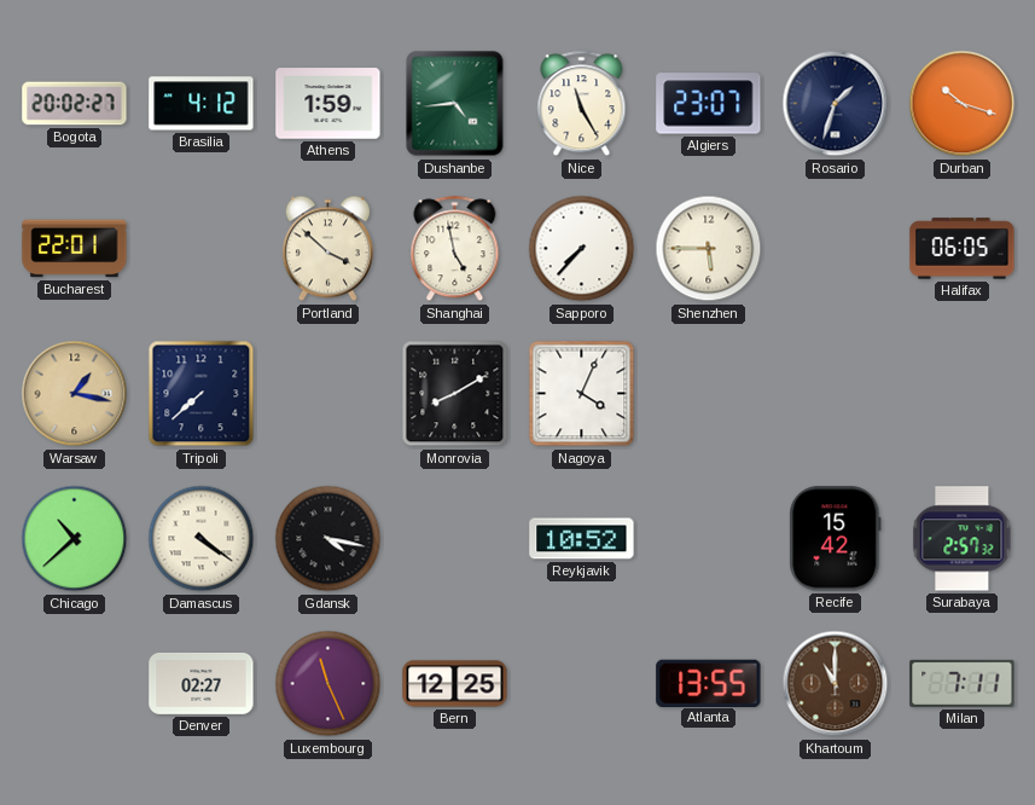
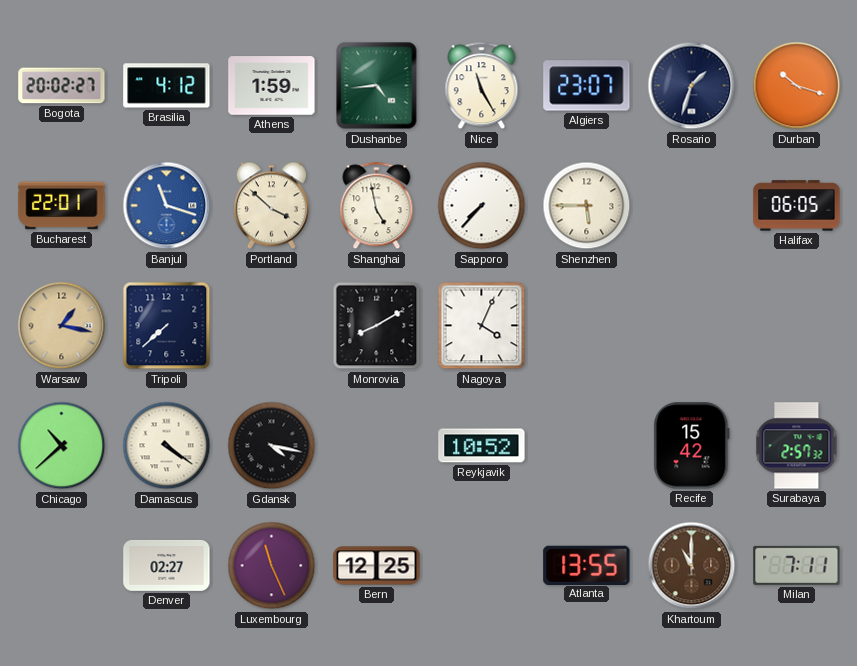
Banjul: none -> 11:18
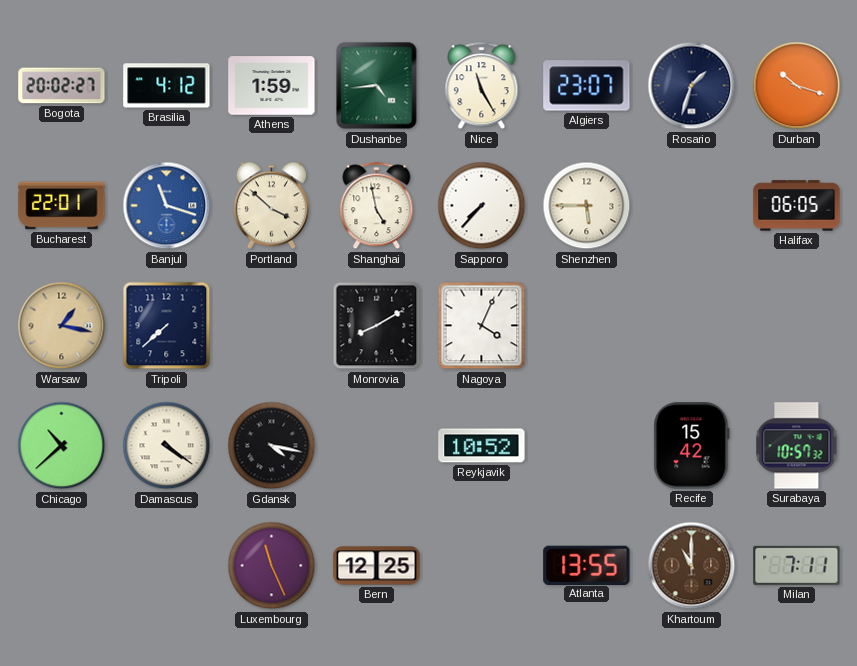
Surabaya: 2:57 -> 10:57
Denver: 02:27 -> none
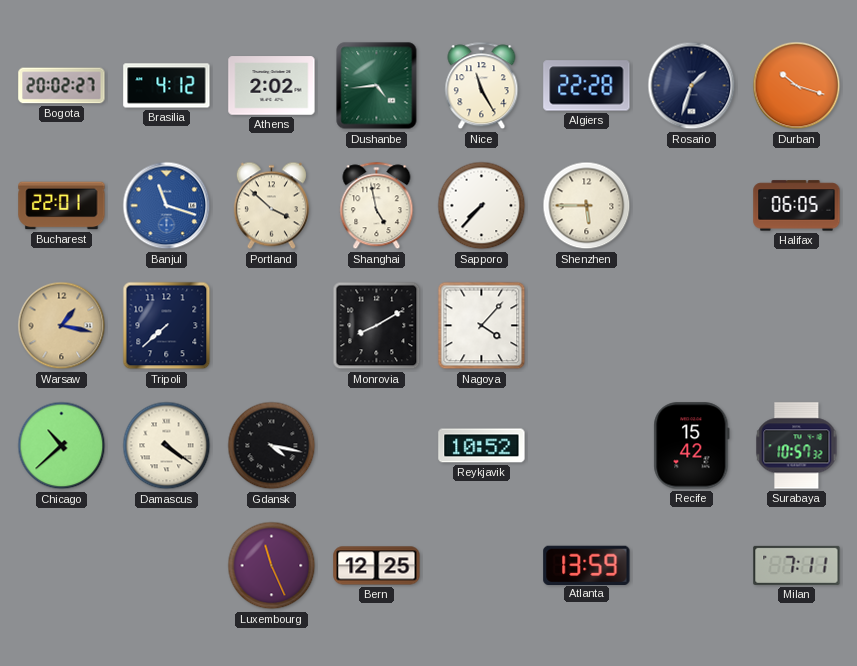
Athens: 1:59 -> 2:02
Algiers: 23:07 -> 22:28
Nagoya: 4:04 -> 4:07
Atlanta: 13:55 -> 13:59
Khartoum: 11:00 -> none
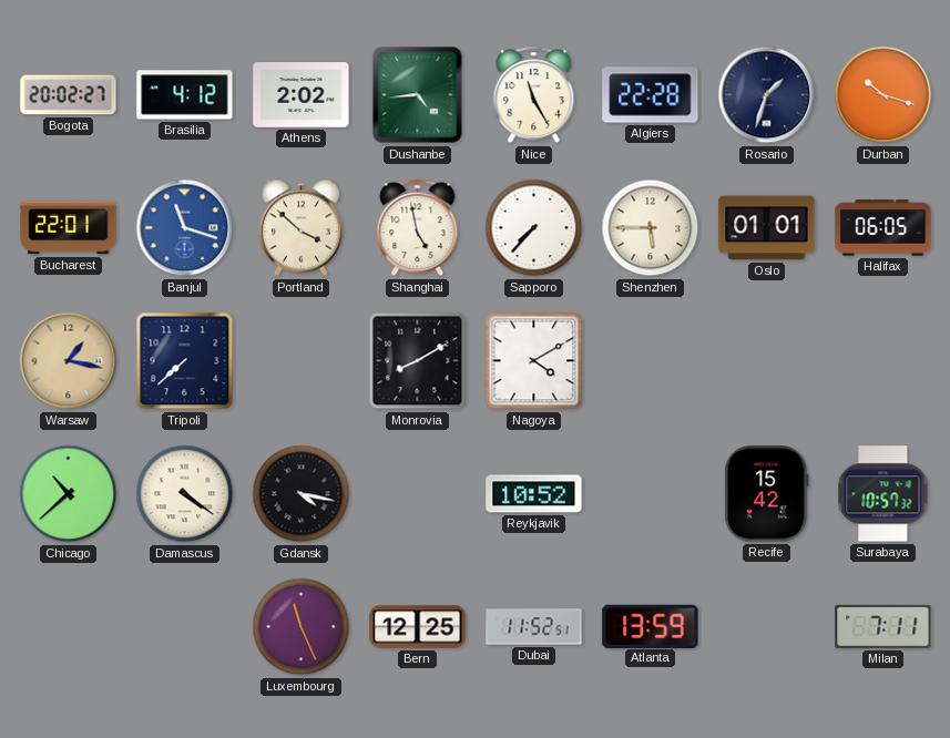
Oslo: none -> 01:01
Nagoya: 4:07 -> 4:10
Dubai: none -> 11:52
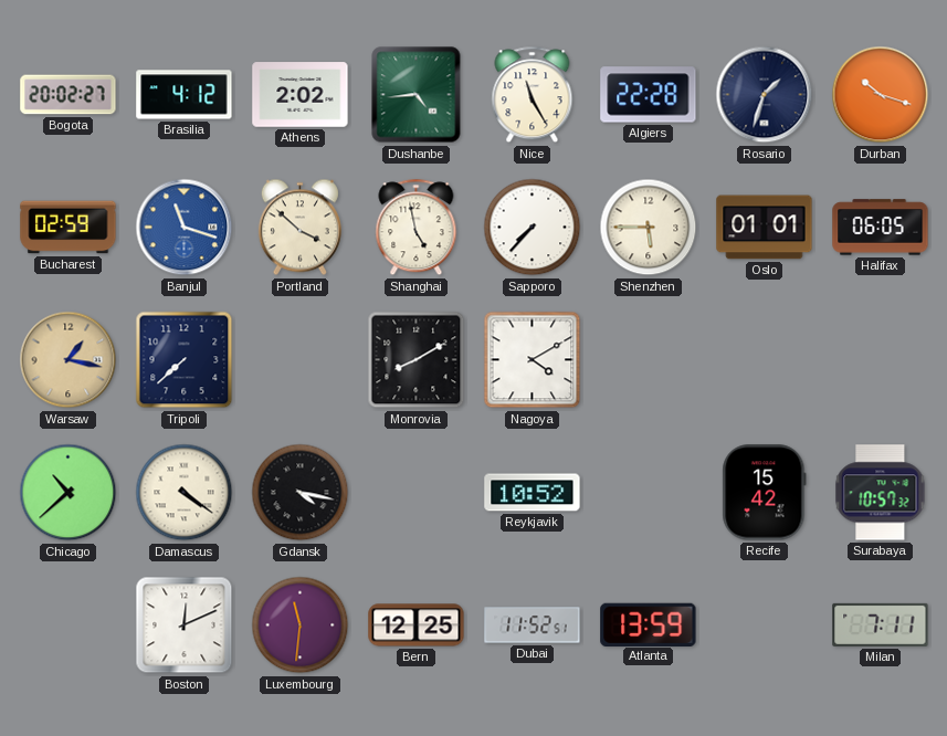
Bucharest: 22:01 -> 02:59
Boston: none -> 12:11
Luxembourg: 11:26 -> 11:31
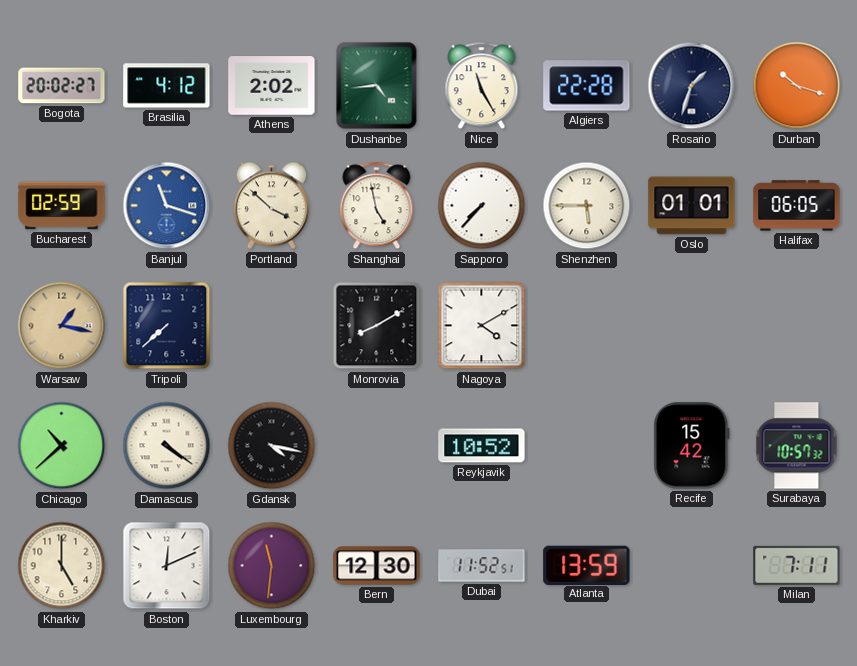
Kharkiv: none -> 5:00
Bern: 12:25 -> 12:30
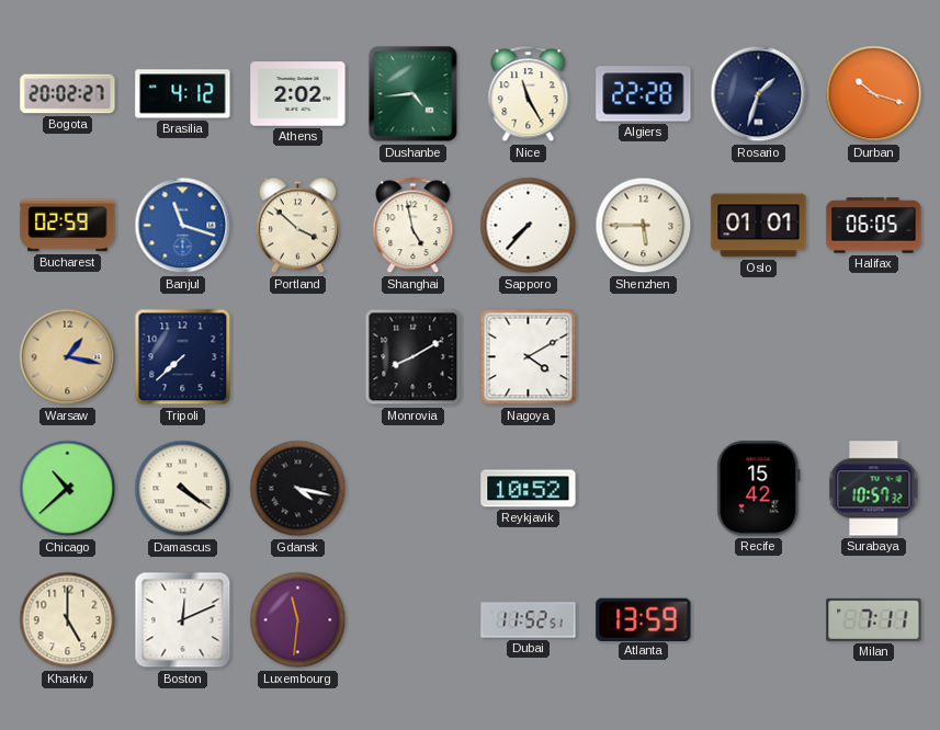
Bern: 12:30 -> none
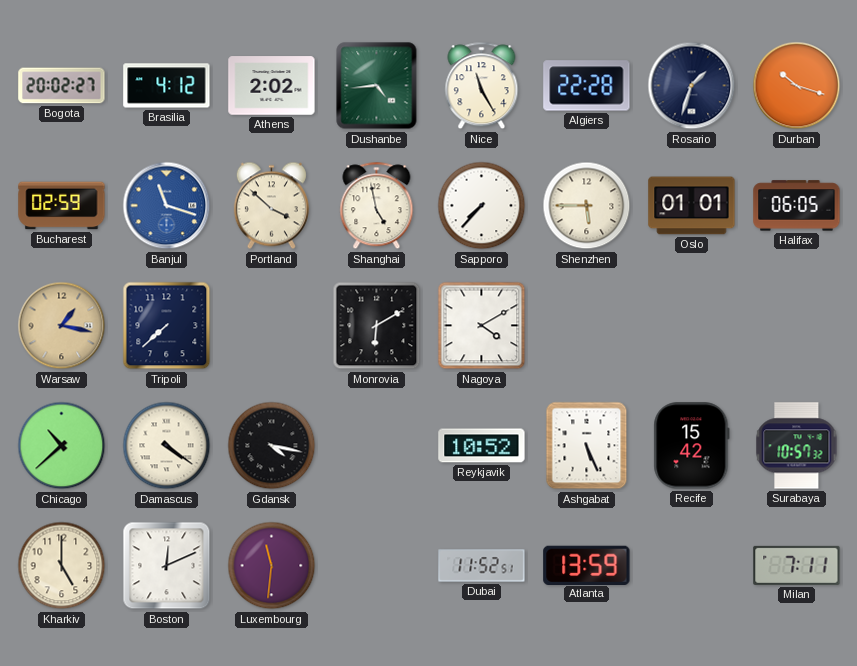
Monrovia: 8:10 -> 6:10
Ashgabat: none -> 5:26
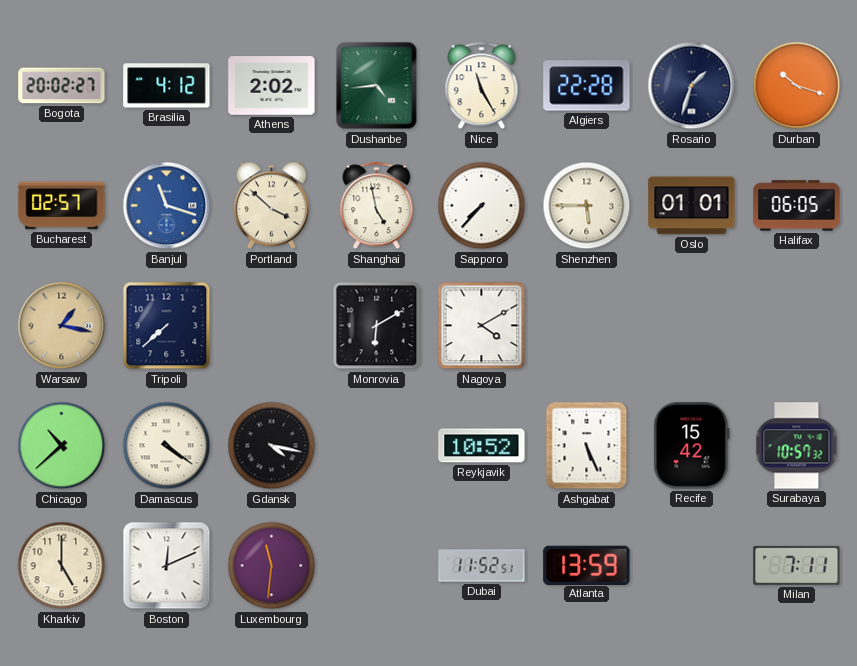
Bucharest: 02:59 -> 02:57
